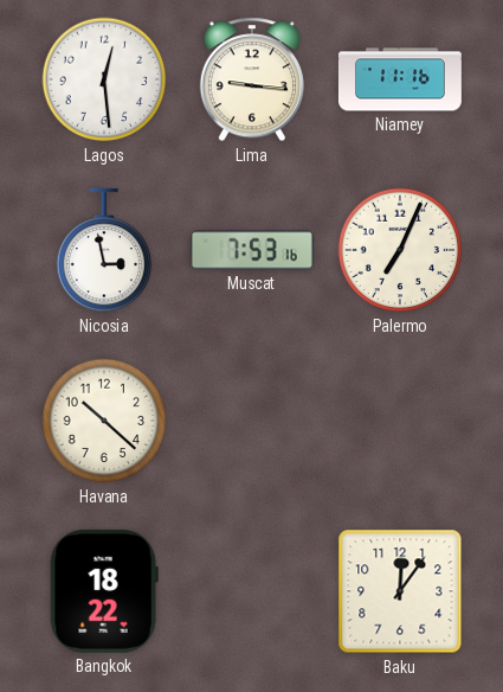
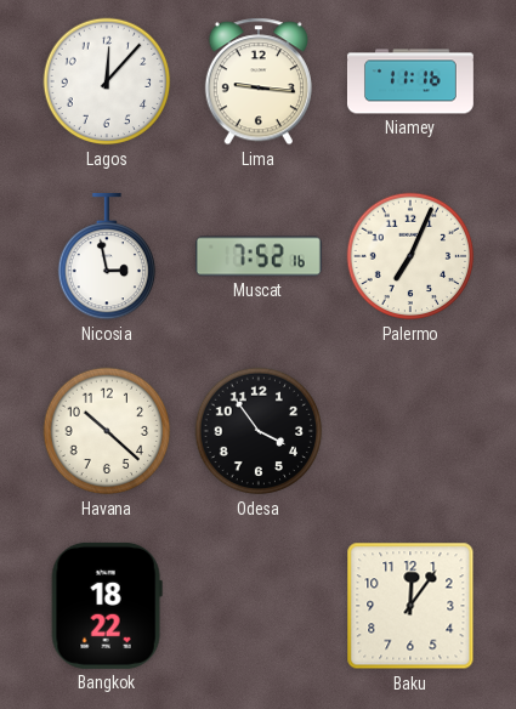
Lagos: 12:29 -> 12:07
Muscat: 7:53 -> 7:52
Odesa: none -> 3:54
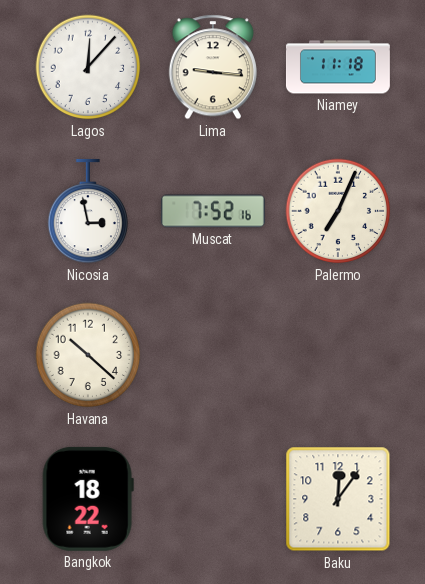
Niamey: 11:16 -> 11:18
Odesa: 3:54 -> none
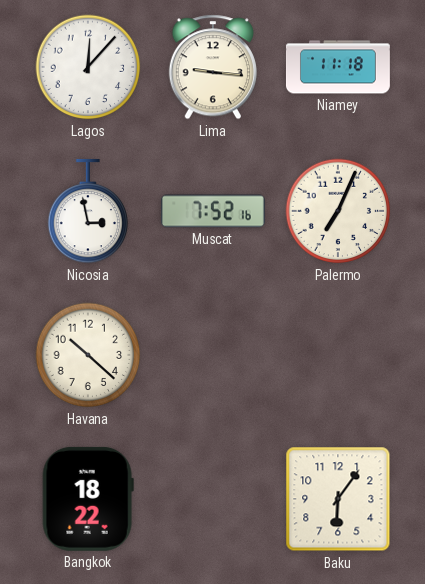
Baku: 12:06 -> 6:06
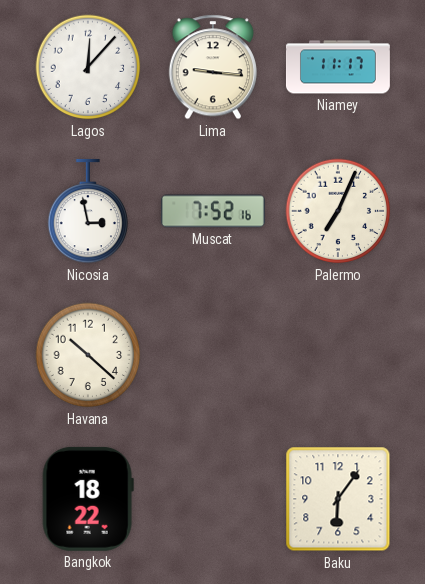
Niamey: 11:18 -> 11:17
